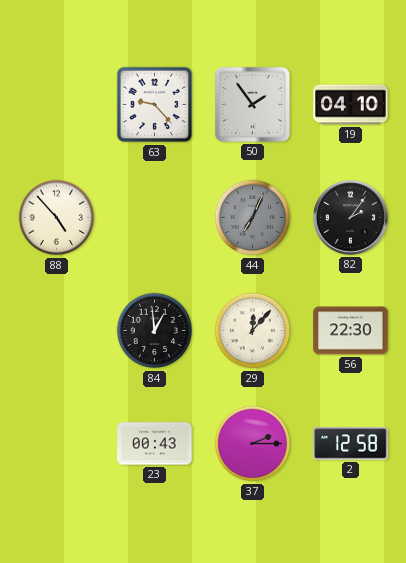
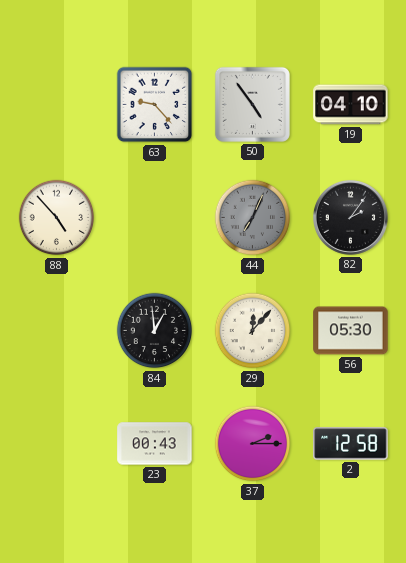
50: 1:54 -> 4:54
56: 22:30 -> 05:30
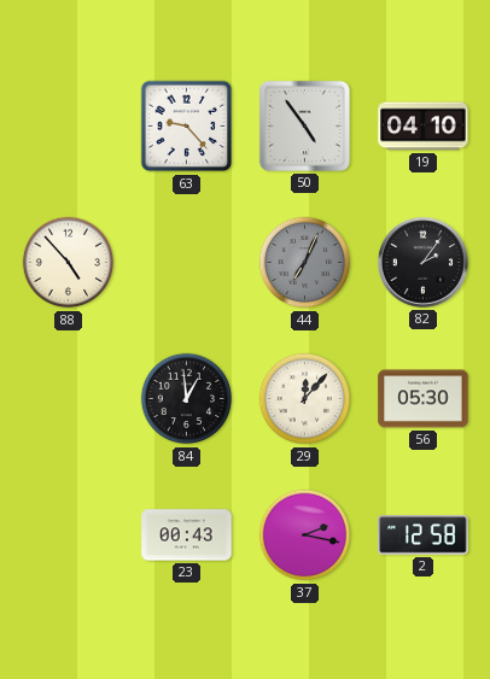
37: 2:15 -> 2:17
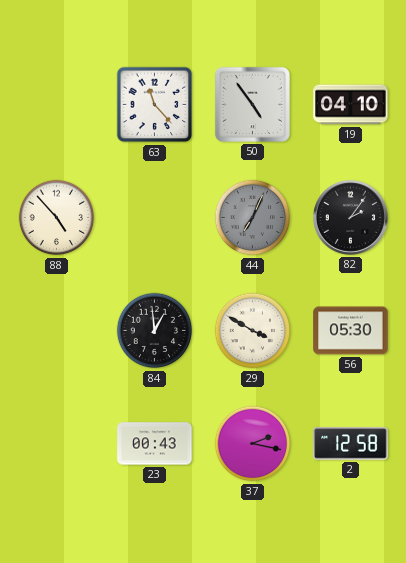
63: 9:23 -> 11:23
29: 12:07 -> 3:50
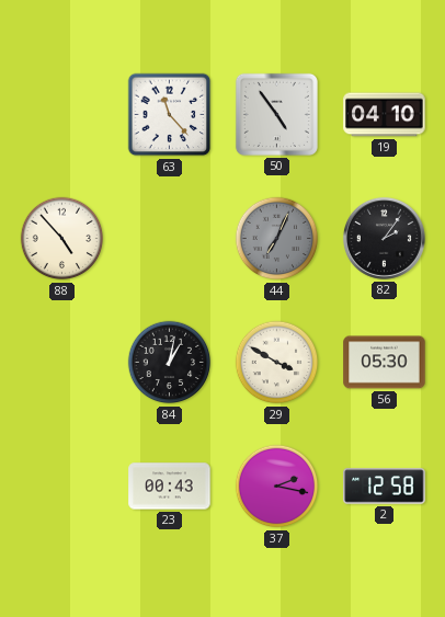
84: 12:59 -> 1:02
